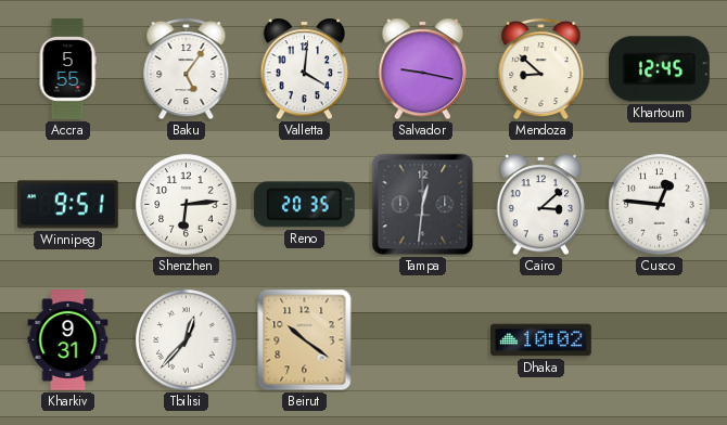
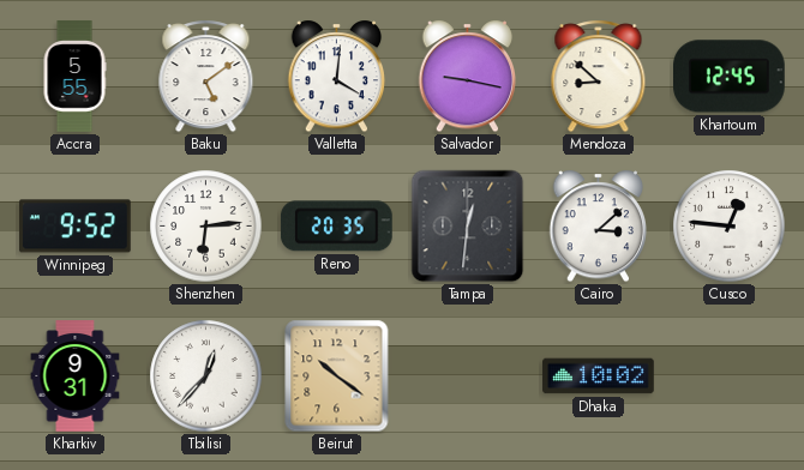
Baku: 5:06 -> 5:09
Winnipeg: 9:51 -> 9:52
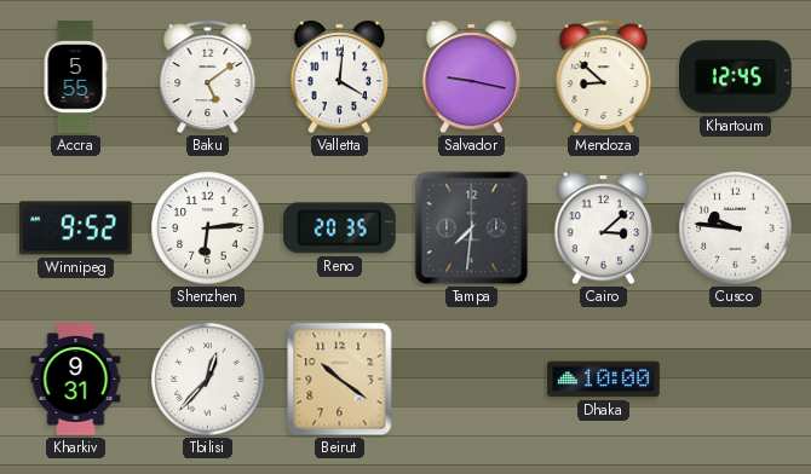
Tampa: 12:31 -> 7:31
Cusco: 12:46 -> 9:46
Dhaka: 10:02 -> 10:00
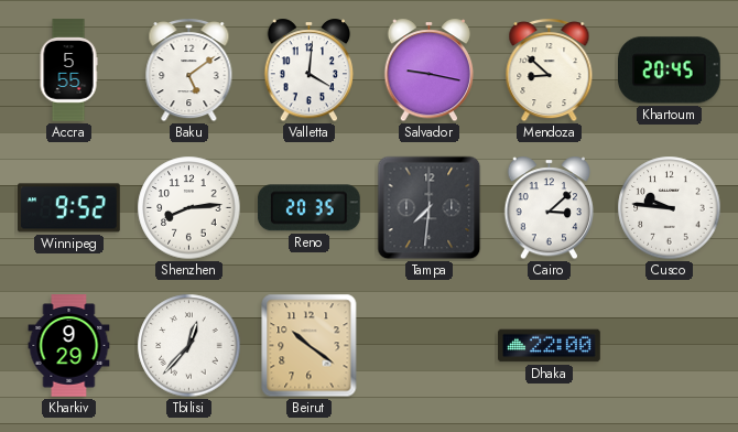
Khartoum: 12:45 -> 20:45
Shenzhen: 6:14 -> 8:14
Kharkiv: 9:31 -> 9:29
Dhaka: 10:00 -> 22:00
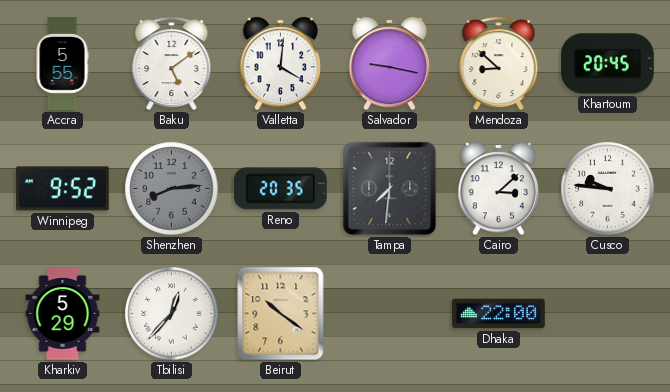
Shenzhen dial: white -> grey
Kharkiv: 9:29 -> 5:29
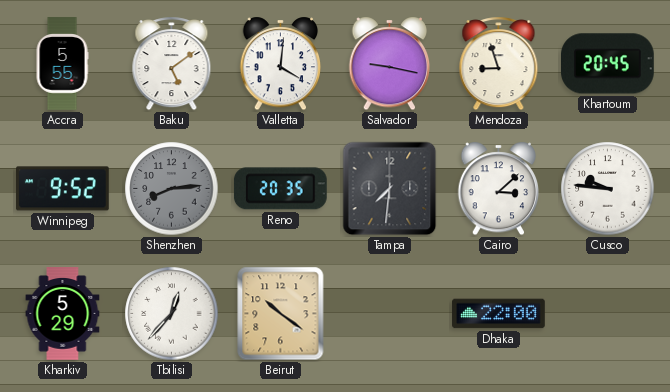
Mendoza: 8:52 -> 8:57
